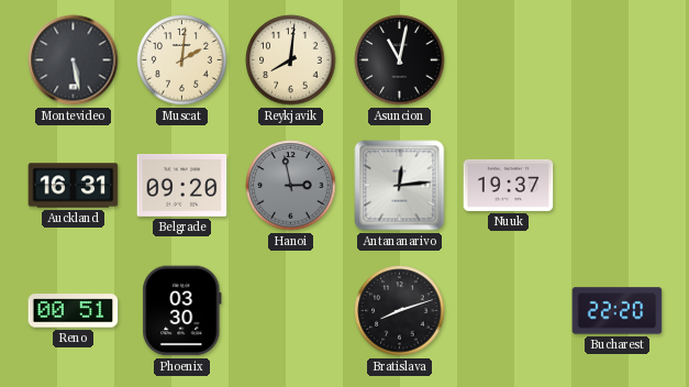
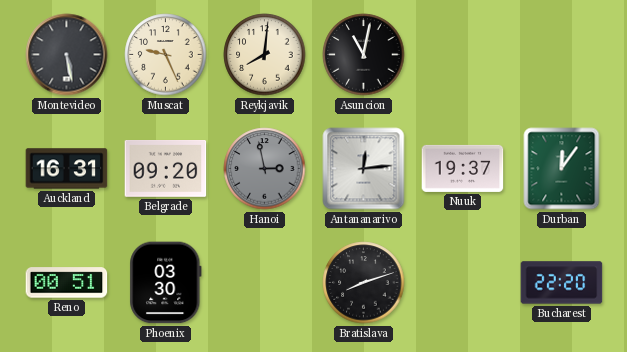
Muscat: 2:01 -> 9:26
Durban: none -> 12:06
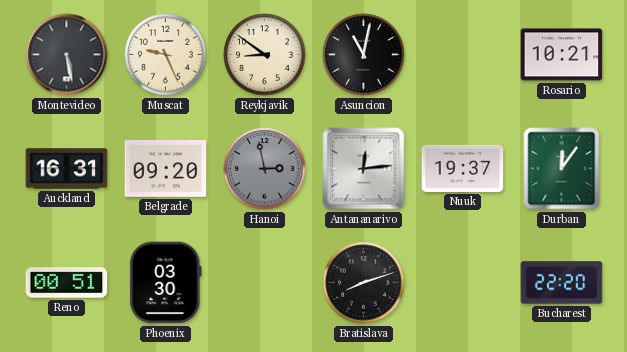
Reykjavik: 8:01 -> 8:51
Rosario: none -> 10:21
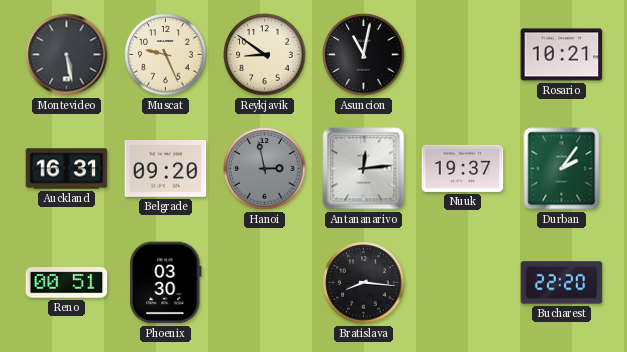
Durban: 12:06 -> 2:06
Bratislava: 8:12 -> 8:16
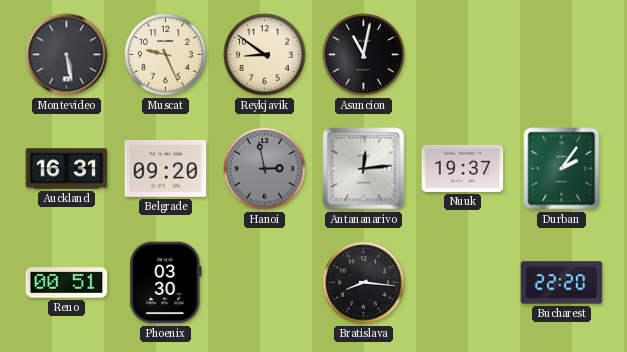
Rosario: 10:21 -> none
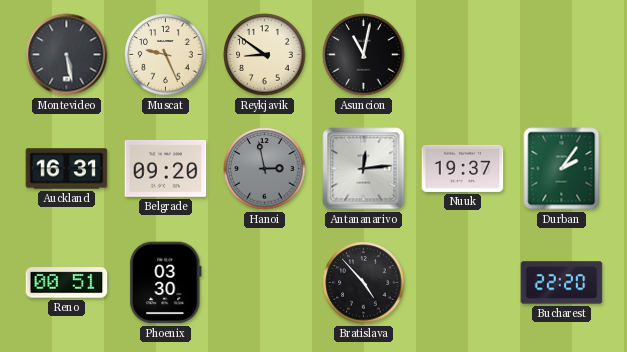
Bratislava: 8:16 -> 4:53
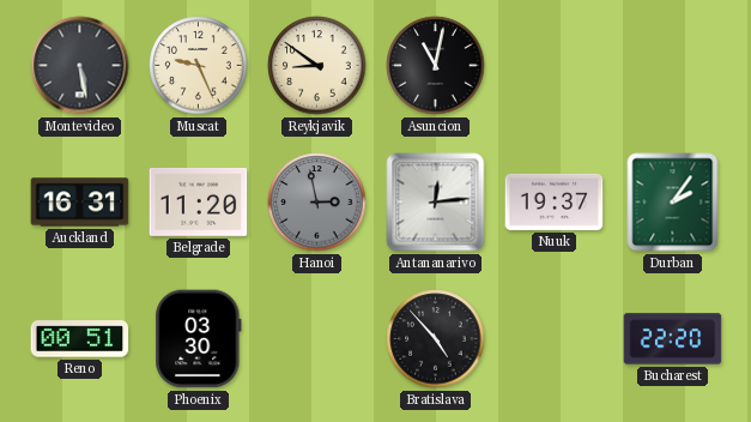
Belgrade: 09:20 -> 11:20
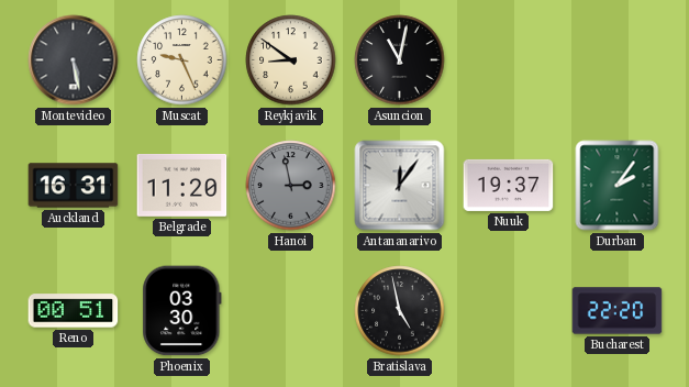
Antananarivo: 12:14 -> 12:06
Bratislava: 4:53 -> 4:58
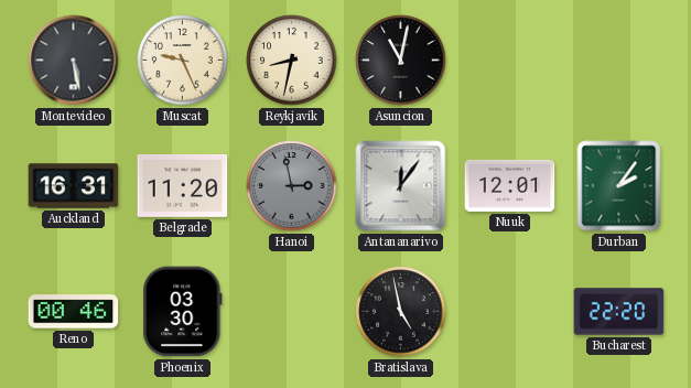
Reykjavik: 8:51 -> 8:32
Nuuk: 19:37 -> 12:01
Reno: 00:51 -> 00:46
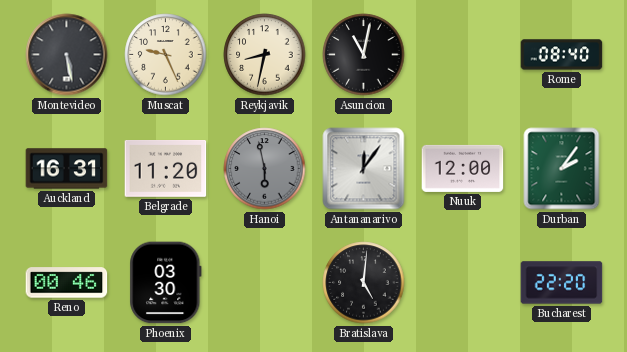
Rome: none -> 08:40
Hanoi: 2:58 -> 5:58
Nuuk: 12:01 -> 12:00
Bratislava: 4:58 -> 5:01
